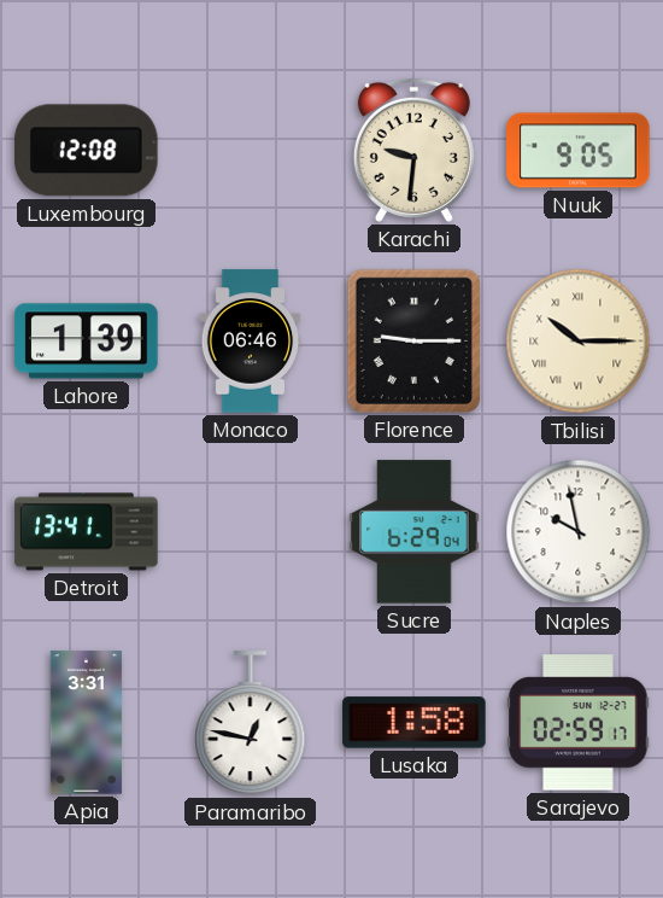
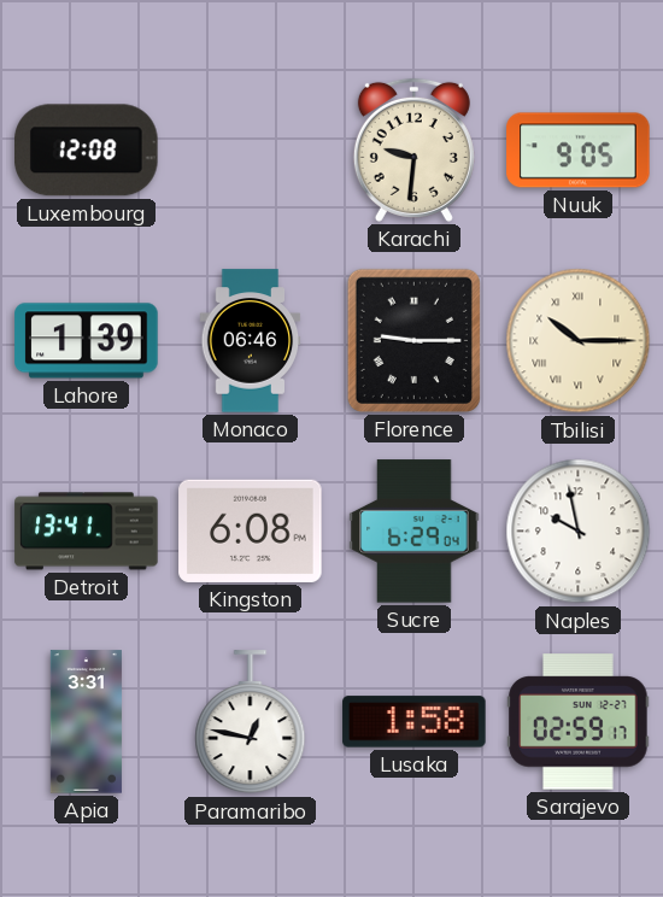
Kingston: none -> 6:08
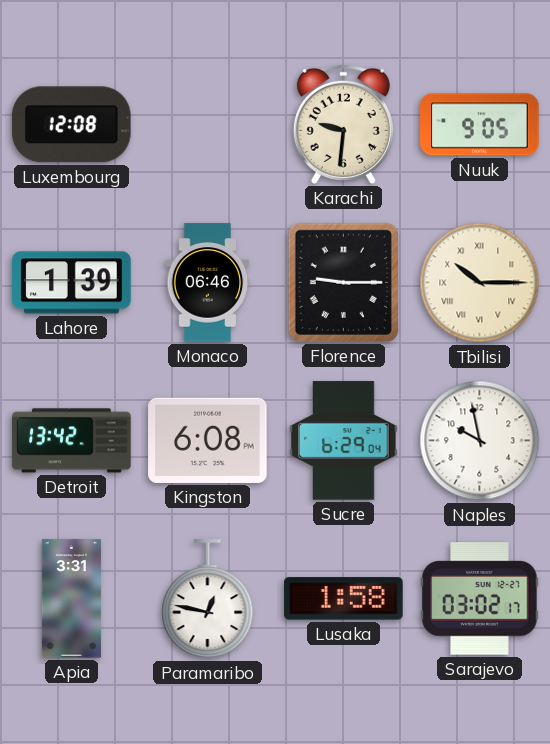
Detroit: 13:41 -> 13:42
Sarajevo: 02:59 -> 03:02
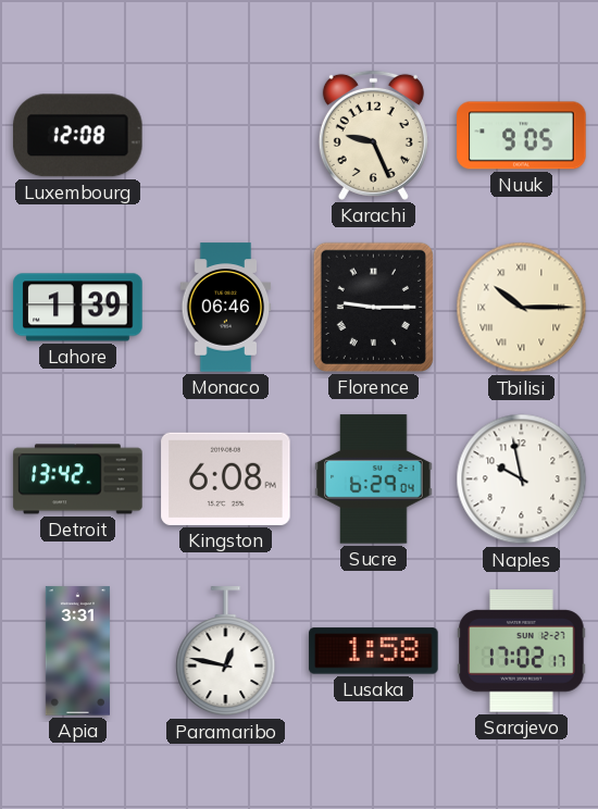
Karachi: 9:31 -> 9:26
Sarajevo: 03:02 -> 17:02
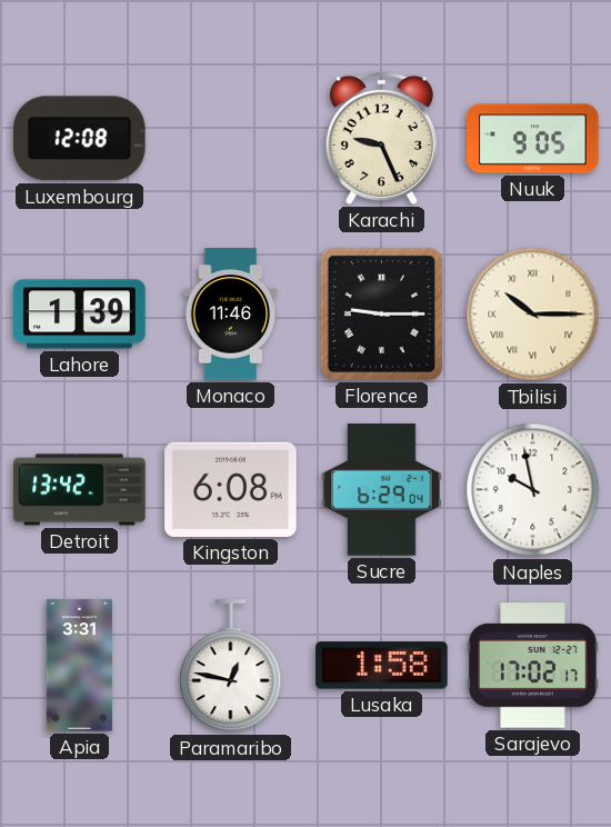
Monaco: 06:46 -> 11:46
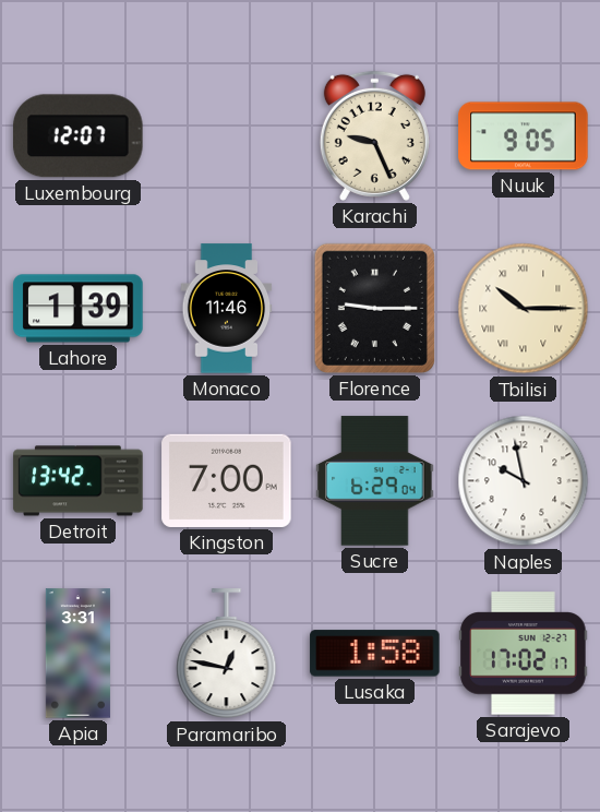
Luxembourg: 12:08 -> 12:07
Kingston: 6:08 -> 7:00
